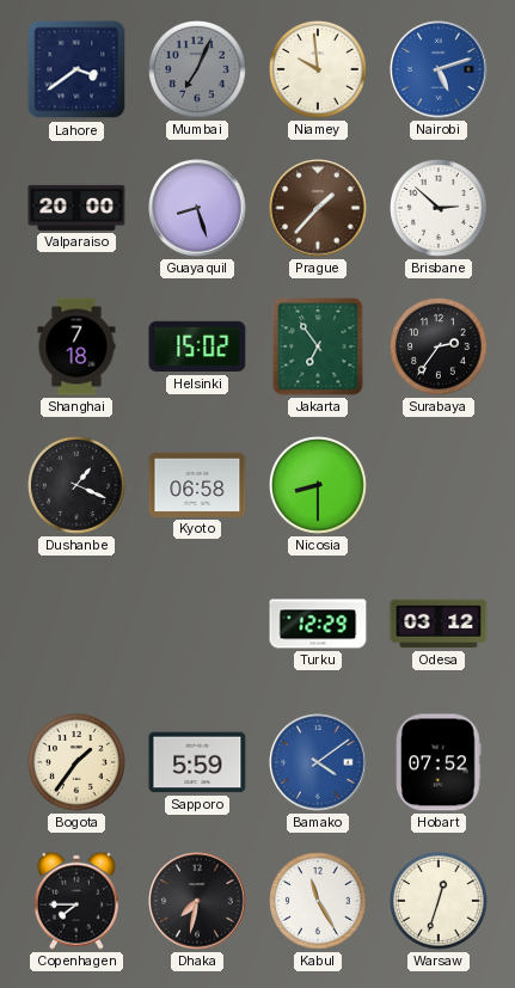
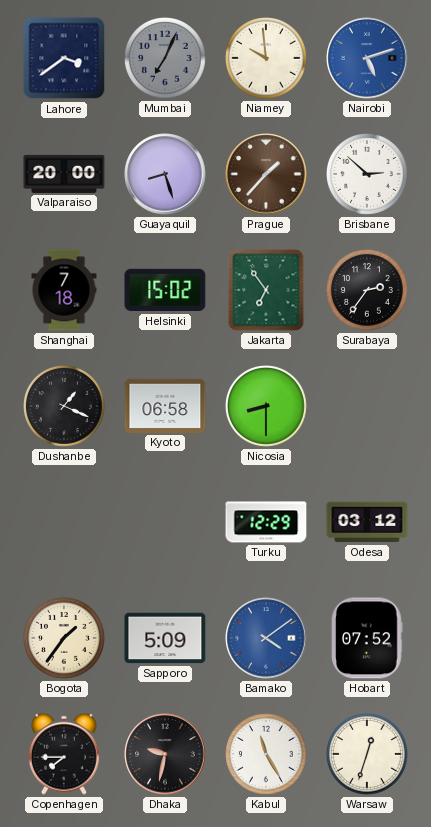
Sapporo: 5:59 -> 5:09
Dhaka: 7:32 -> 9:32
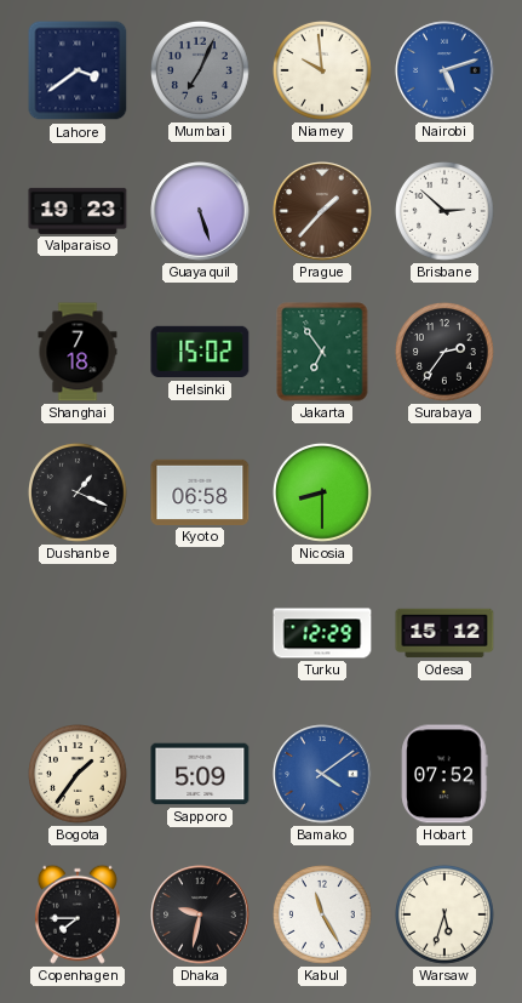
Valparaiso: 20:00 -> 19:23
Guayaquil: 8:27 -> 5:27
Odesa: 03:12 -> 15:12
Warsaw: 12:33 -> 5:33
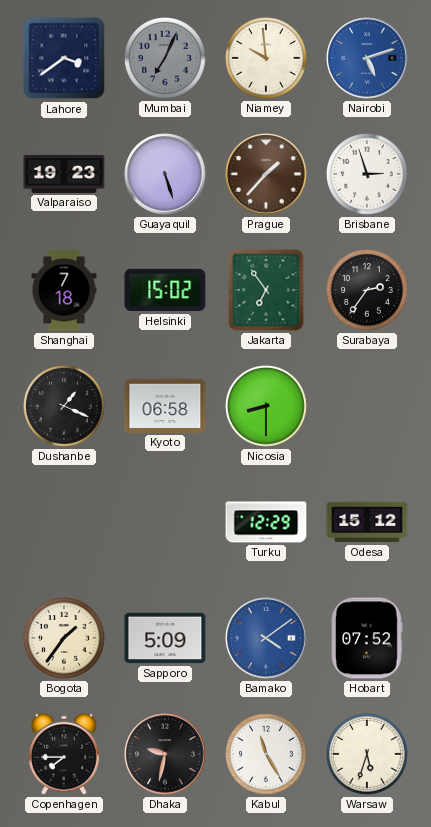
Brisbane: 2:52 -> 2:57
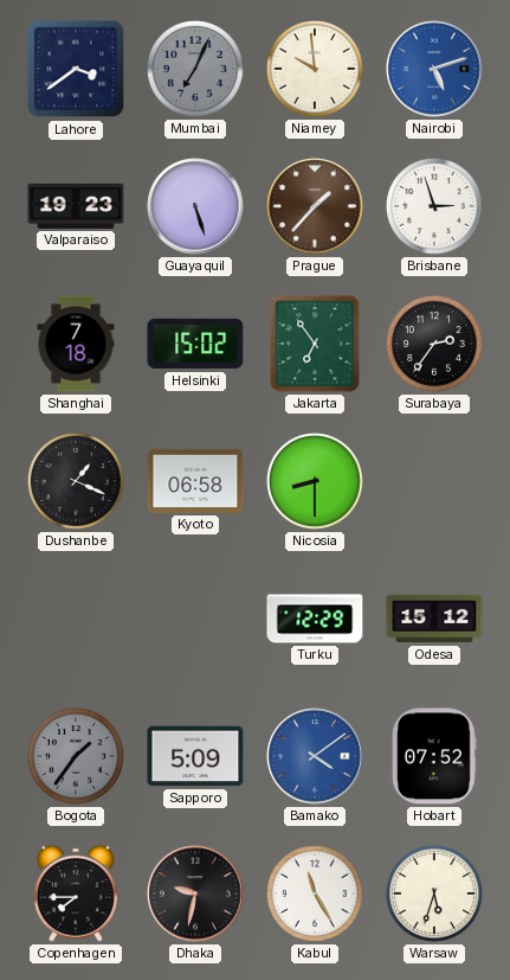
Bogota dial: cream -> grey
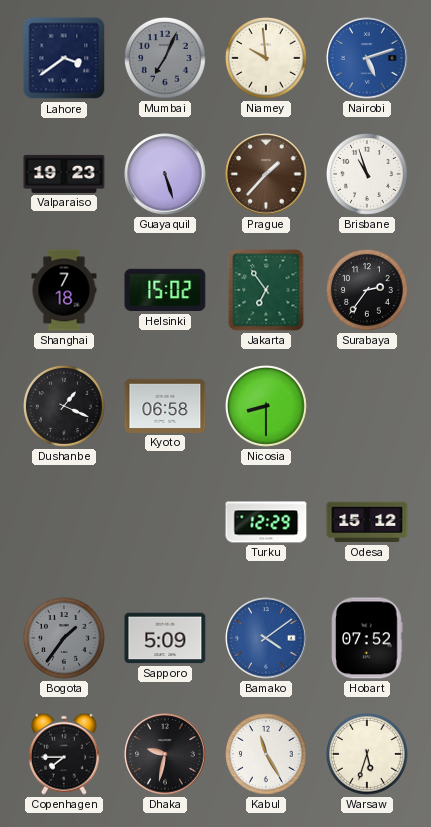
Brisbane: 2:57 -> 10:57
